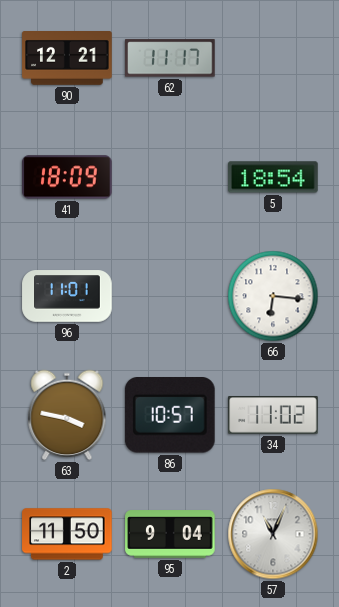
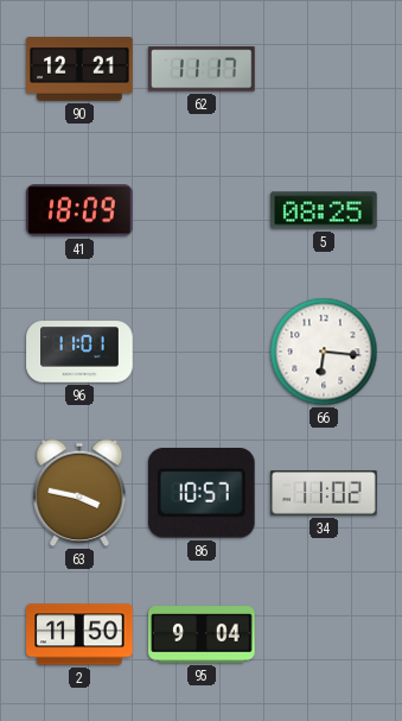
5: 18:54 -> 08:25
57: 11:04 -> none
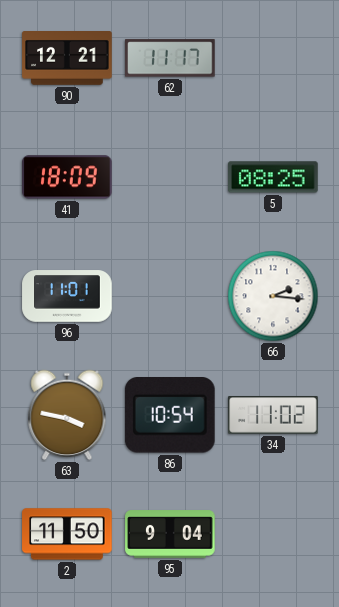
66: 6:16 -> 2:16
86: 10:57 -> 10:54
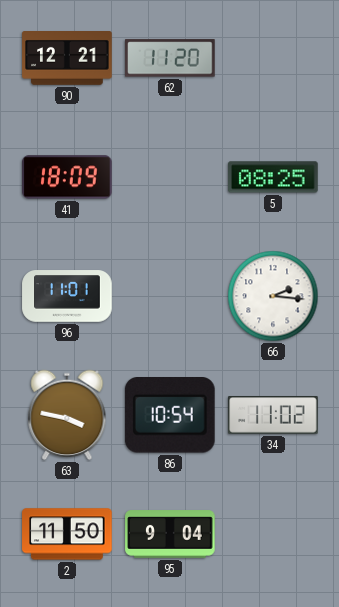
62: 11:17 -> 11:20
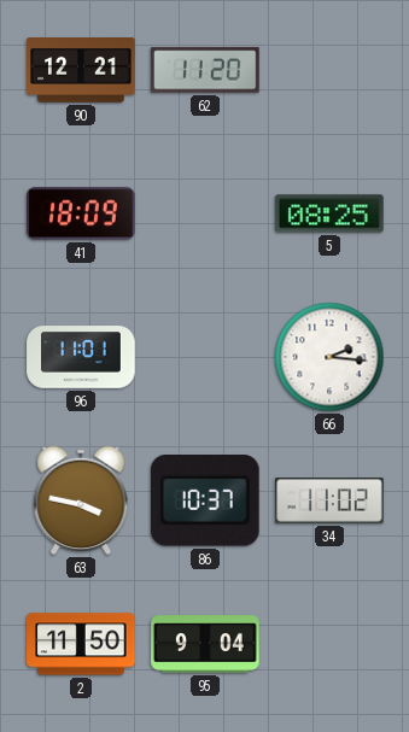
86: 10:54 -> 10:37
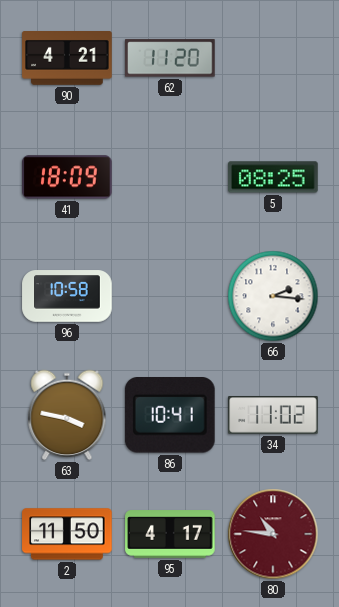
90: 12:21 -> 4:21
96: 11:01 -> 10:58
86: 10:37 -> 10:41
95: 9:04 -> 4:17
80: none -> 10:46
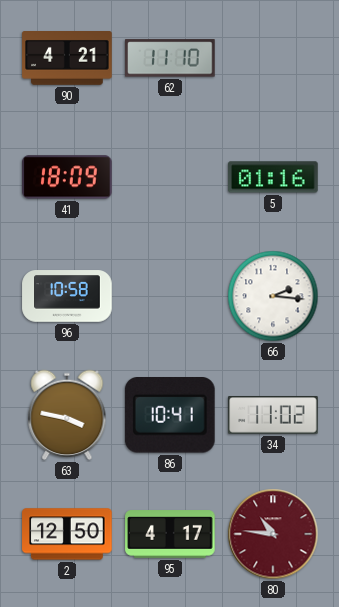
62: 11:20 -> 11:10
5: 08:25 -> 01:16
2: 11:50 -> 12:50
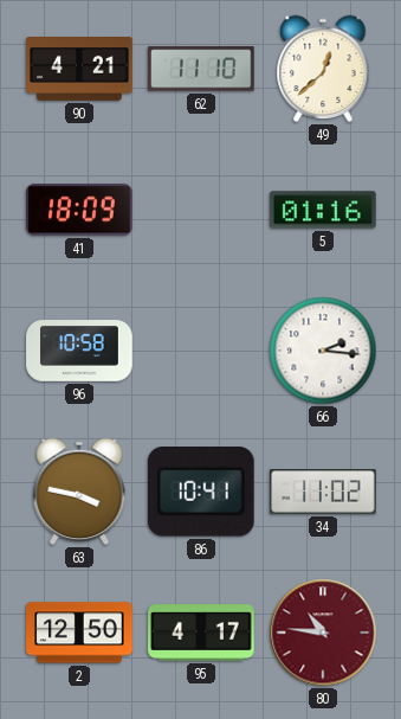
49: none -> 12:38
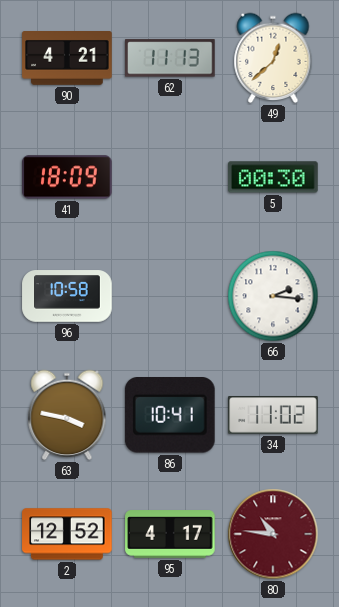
62: 11:10 -> 11:13
5: 01:16 -> 00:30
2: 12:50 -> 12:52
